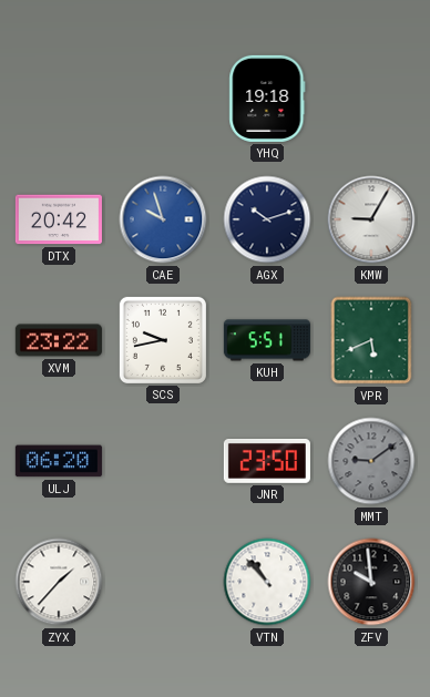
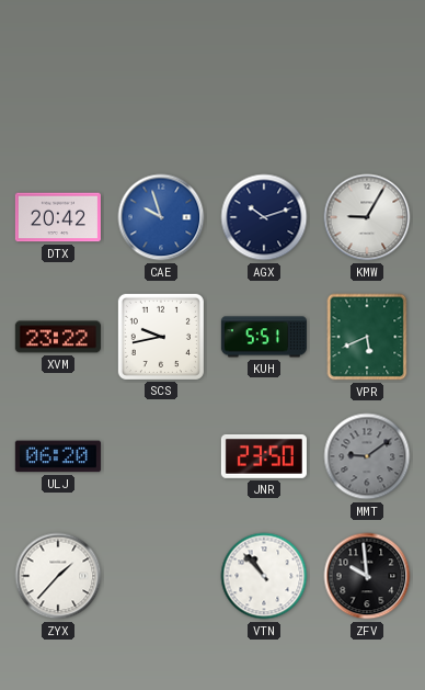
YHQ: 19:18 -> none
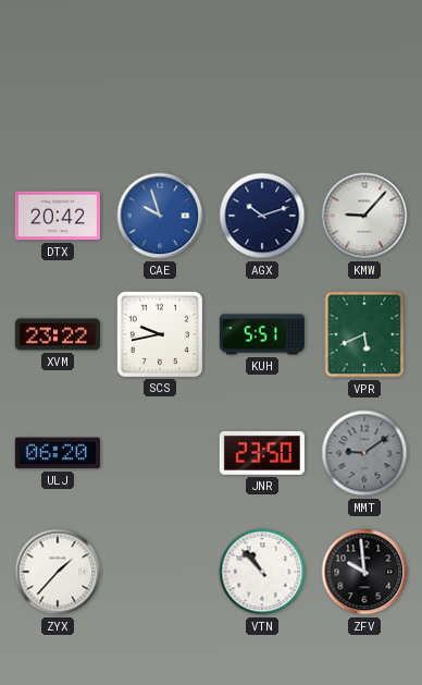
KMW: 9:05 -> 9:07
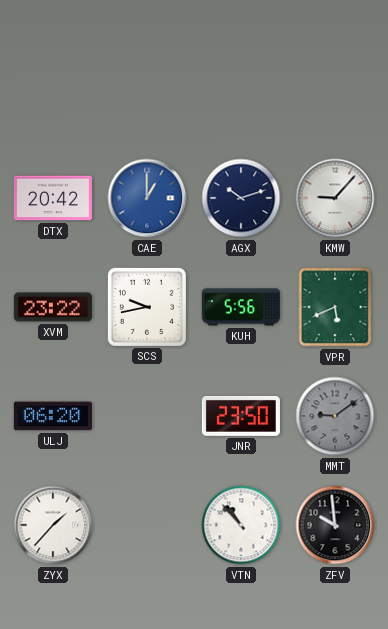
CAE: 9:57 -> 1:00
KUH: 5:51 -> 5:56
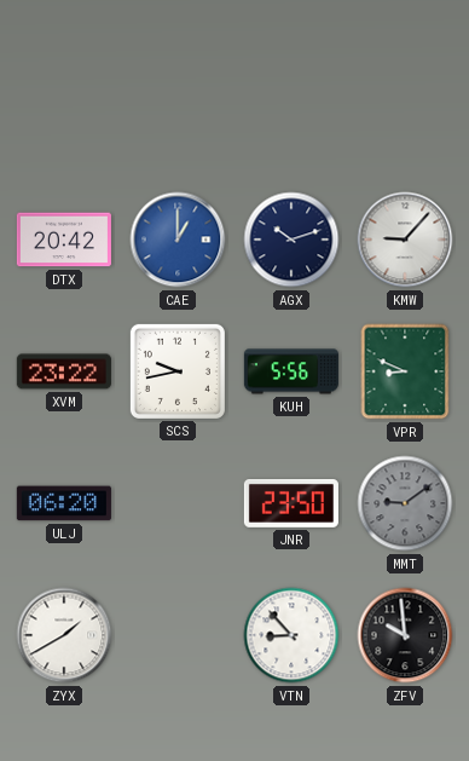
VPR: 5:41 -> 8:49
ZYX: 1:37 -> 1:40
VTN: 10:53 -> 8:53
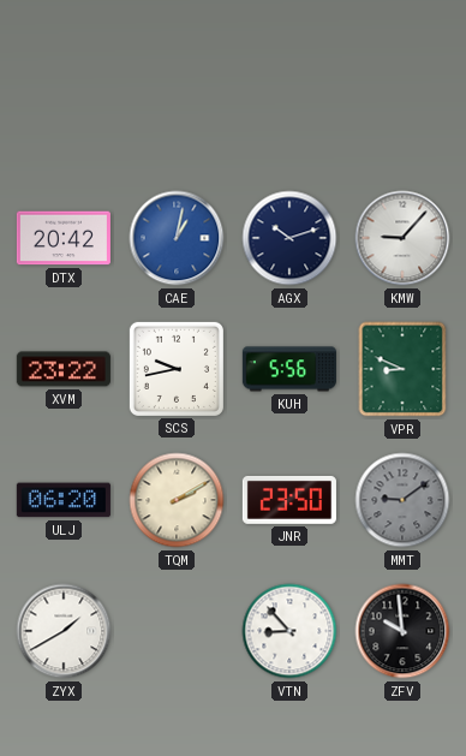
CAE: 1:00 -> 1:02
TQM: none -> 2:10
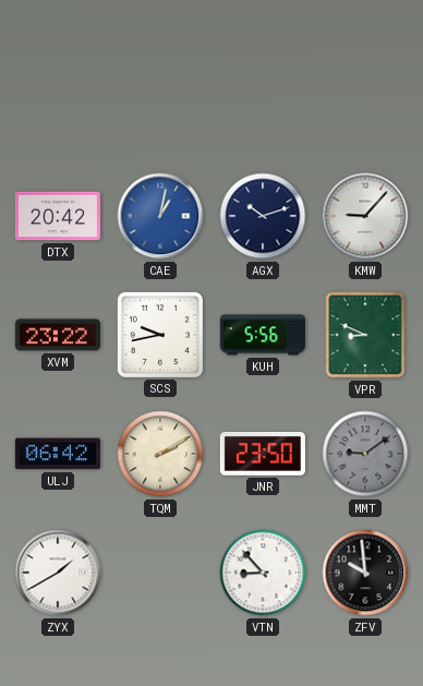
ULJ: 06:20 -> 06:42
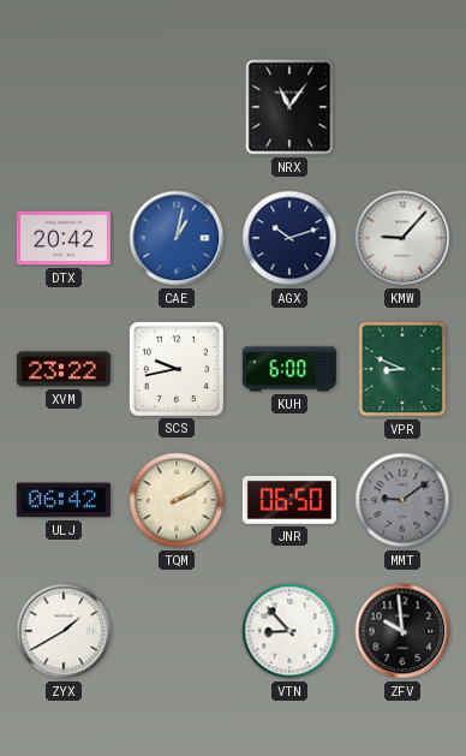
NRX: none -> 11:06
KUH: 5:56 -> 6:00
JNR: 23:50 -> 06:50
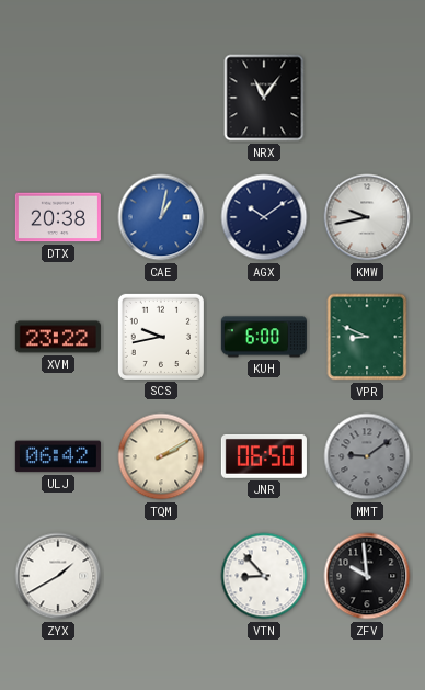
DTX: 20:42 -> 20:38
AGX: 10:12 -> 10:09
KMW: 9:07 -> 9:43
